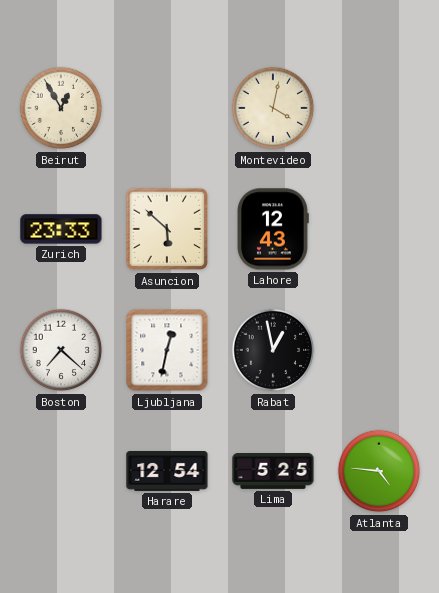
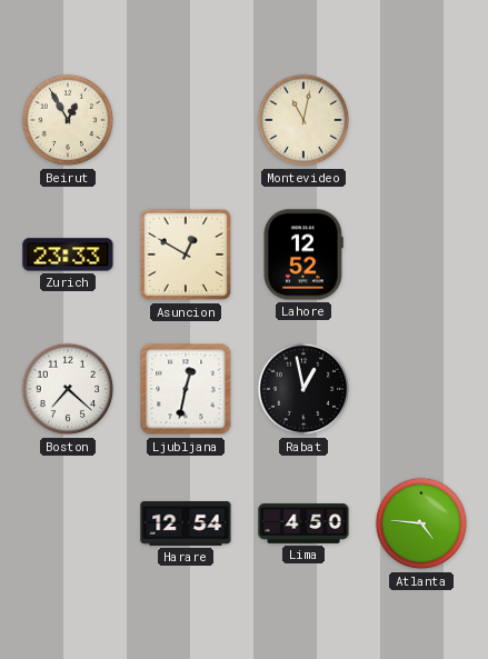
Montevideo: 4:02 -> 11:02
Asuncion: 5:52 -> 12:50
Lahore: 12:43 -> 12:52
Lima: 5:25 -> 4:50
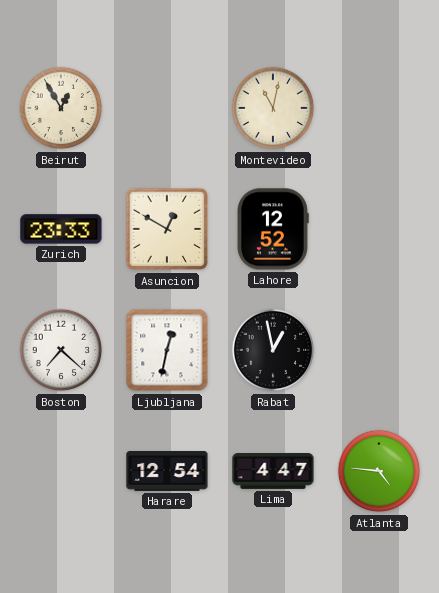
Lima: 4:50 -> 4:47
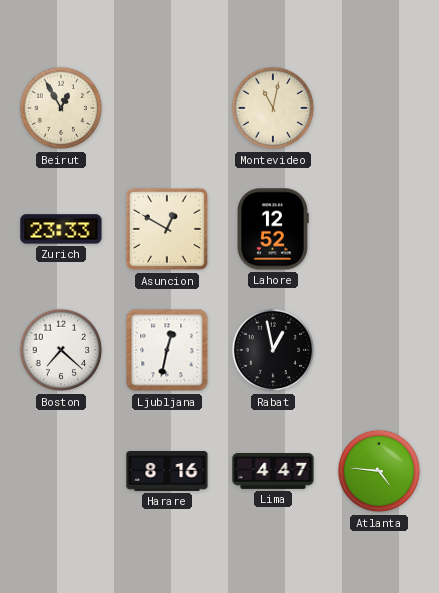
Harare: 12:54 -> 8:16
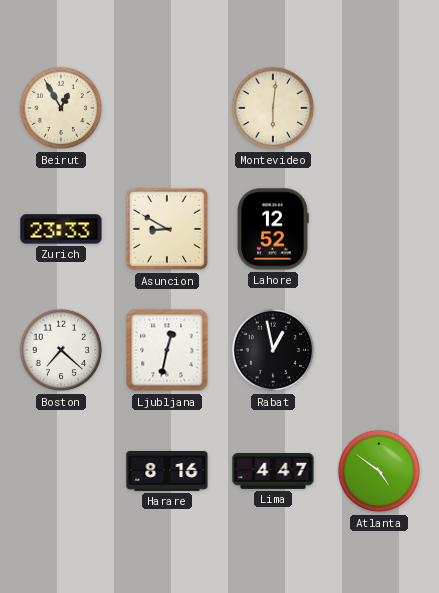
Montevideo: 11:02 -> 6:01
Asuncion: 12:50 -> 8:50
Atlanta: 4:46 -> 4:51
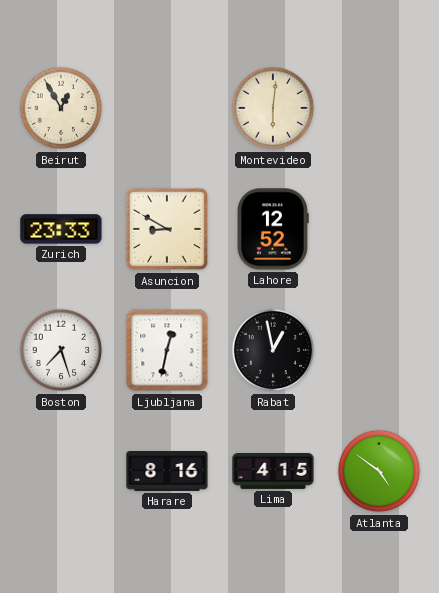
Boston: 7:22 -> 7:27
Lima: 4:47 -> 4:15
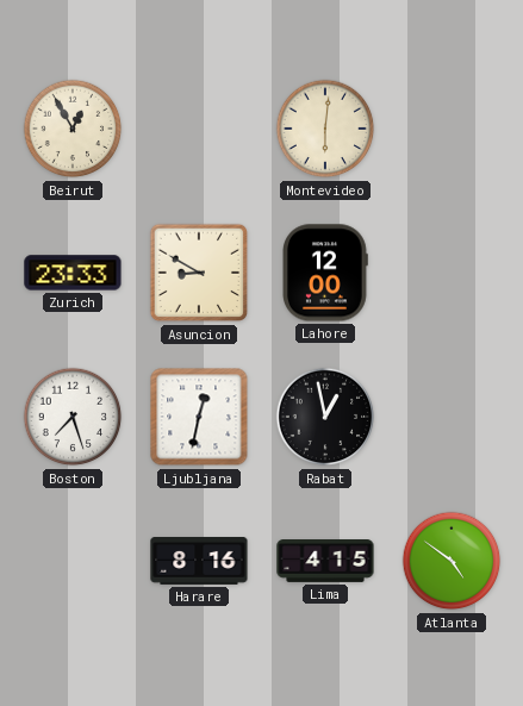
Lahore: 12:52 -> 12:00
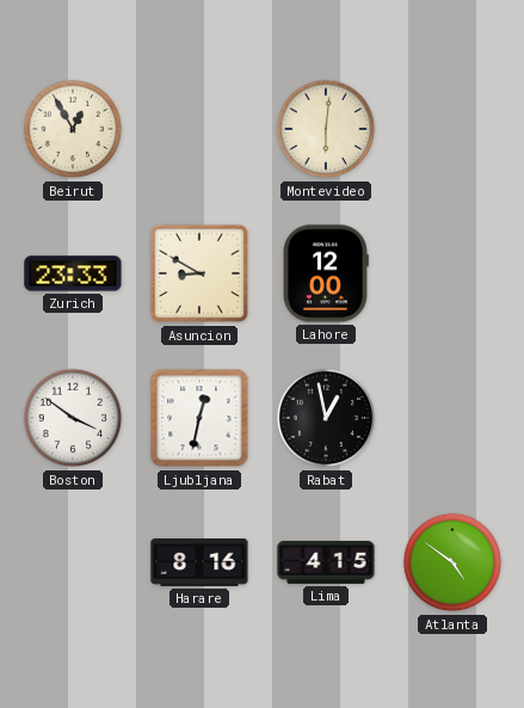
Boston: 7:27 -> 3:51
